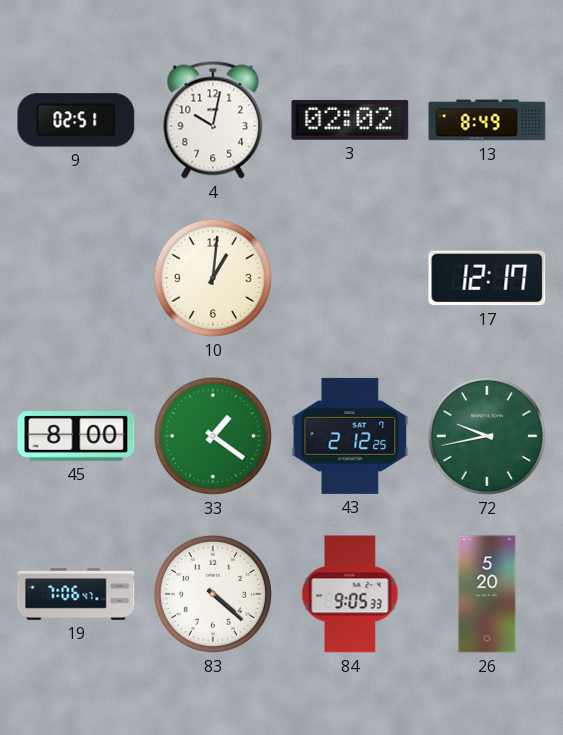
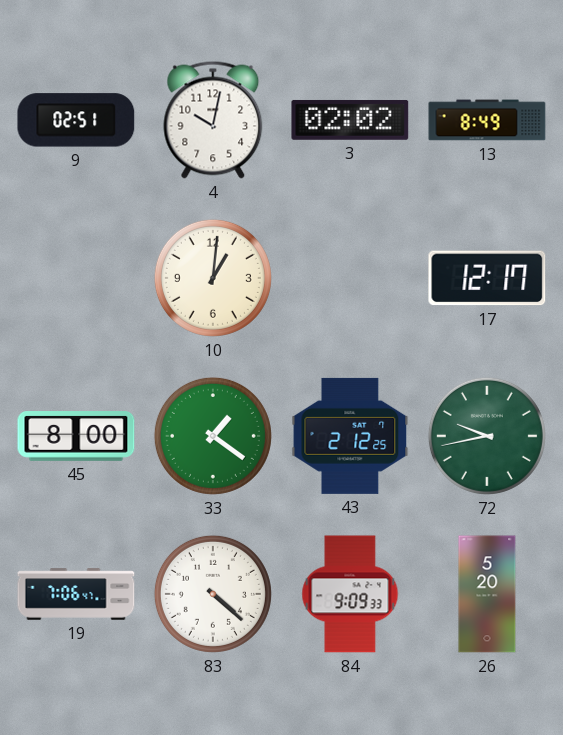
84: 9:05 -> 9:09
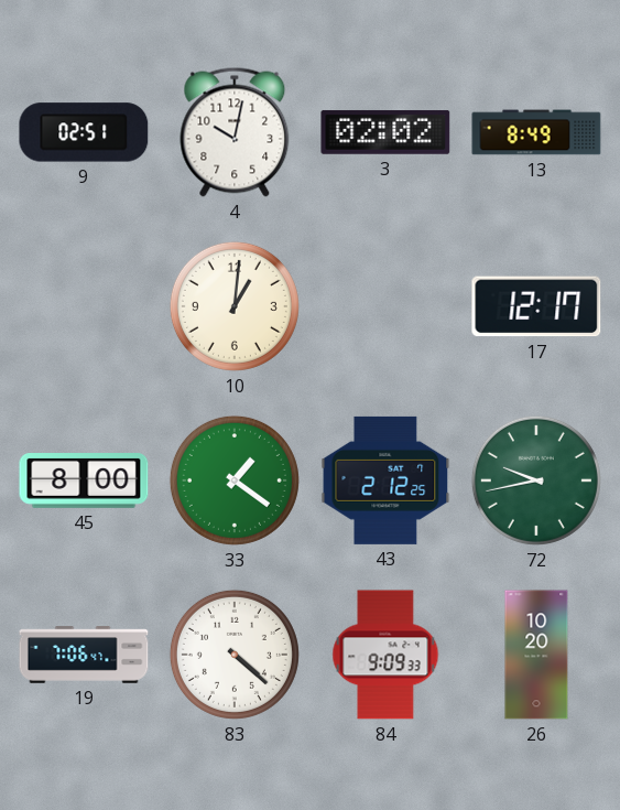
26: 5:20 -> 10:20
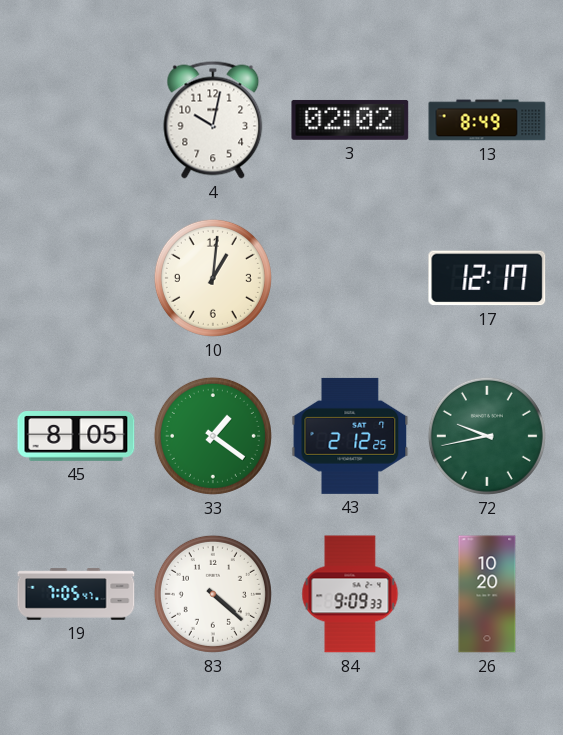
9: 02:51 -> none
45: 8:00 -> 8:05
19: 7:06 -> 7:05
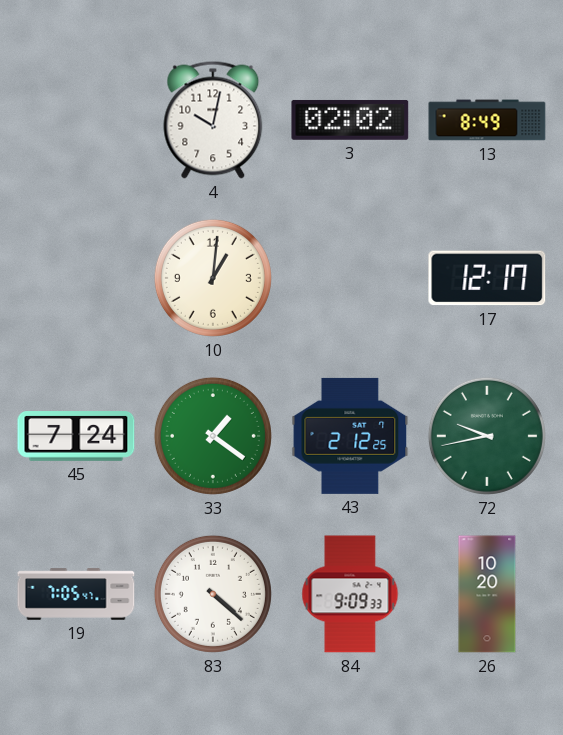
45: 8:05 -> 7:24
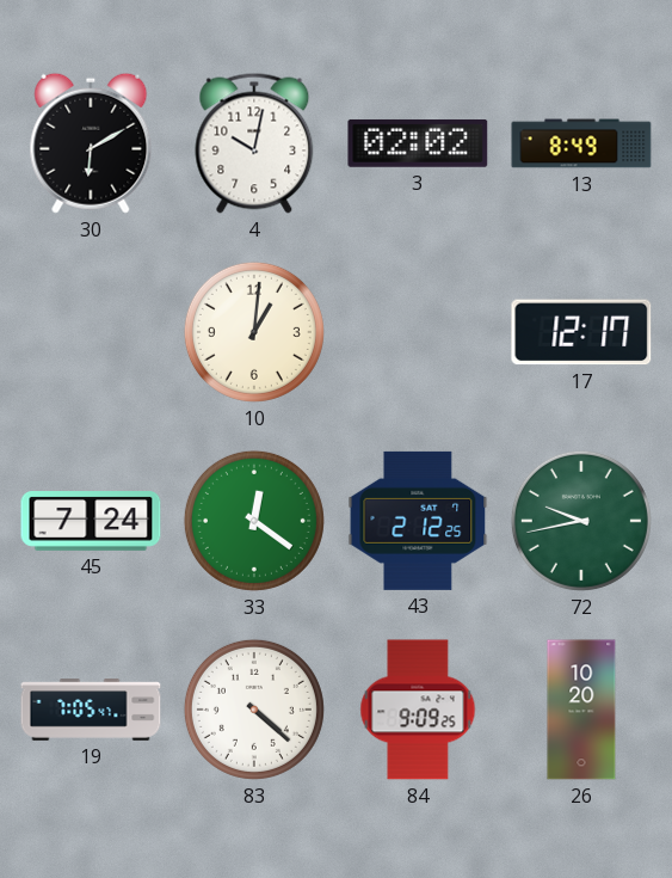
30: none -> 6:10
33: 1:21 -> 12:21
84: 9:09:33 -> 9:09:25
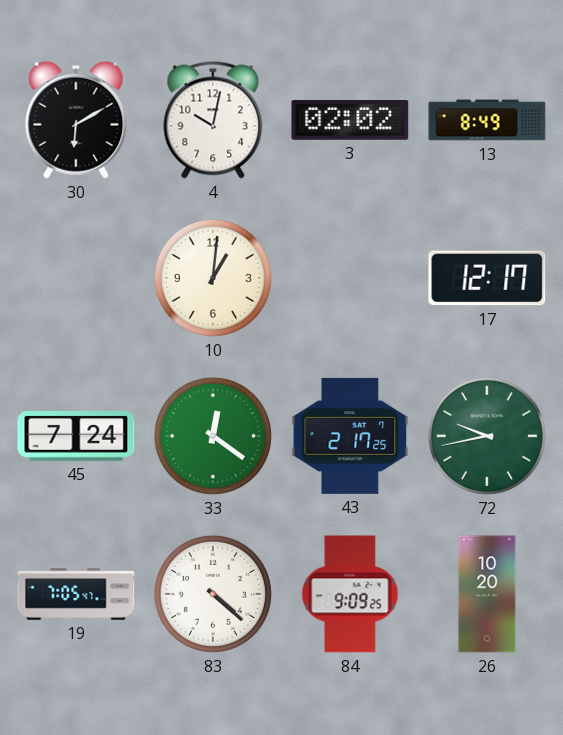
43: 2:12 -> 2:17
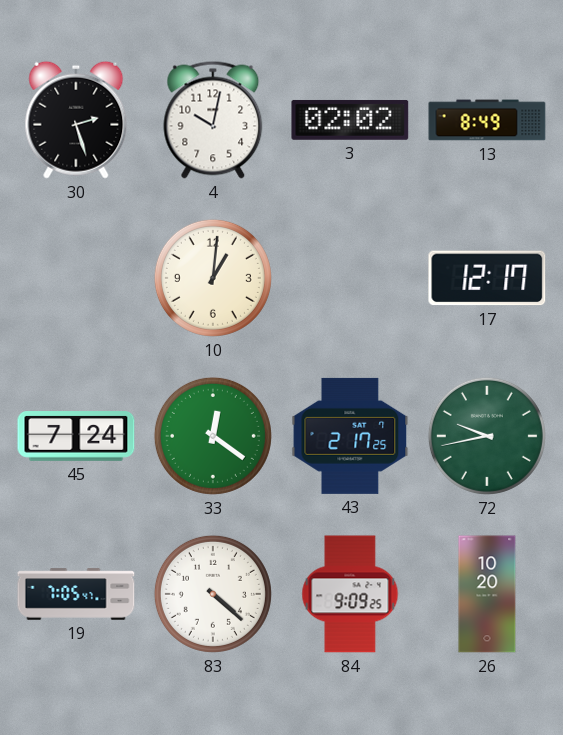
30: 6:10 -> 2:27
